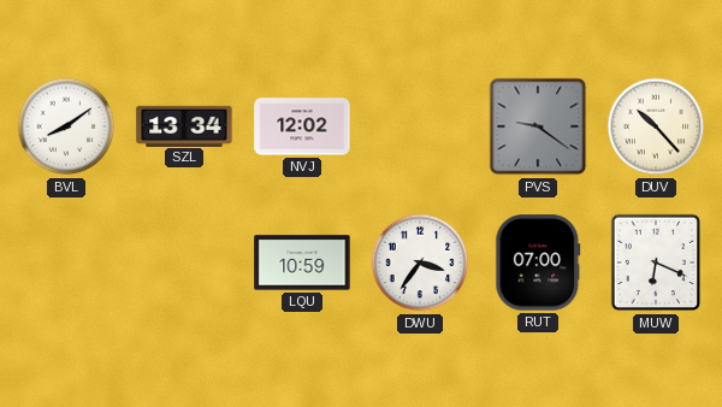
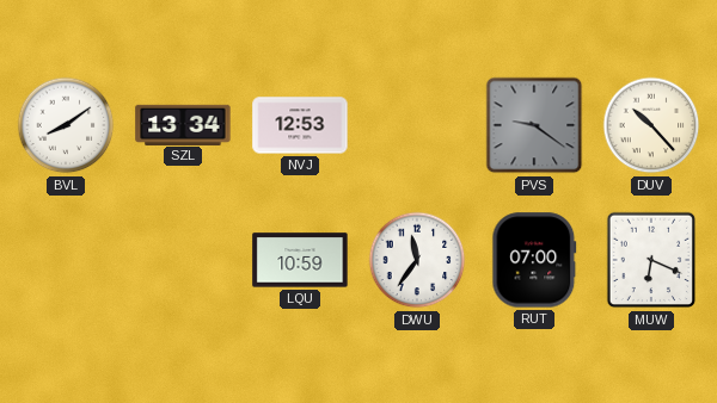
NVJ: 12:02 -> 12:53
DWU: 3:36 -> 11:36
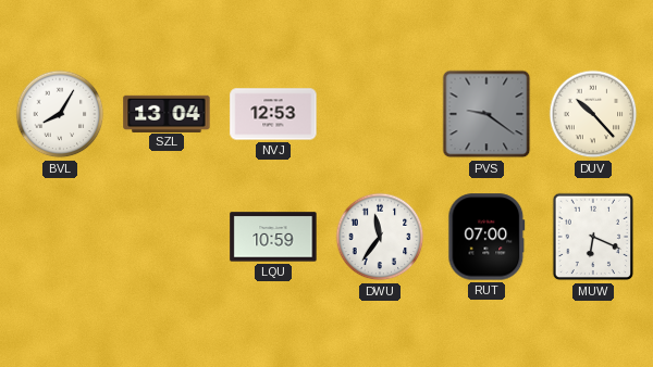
BVL: 8:09 -> 8:05
SZL: 13:34 -> 13:04
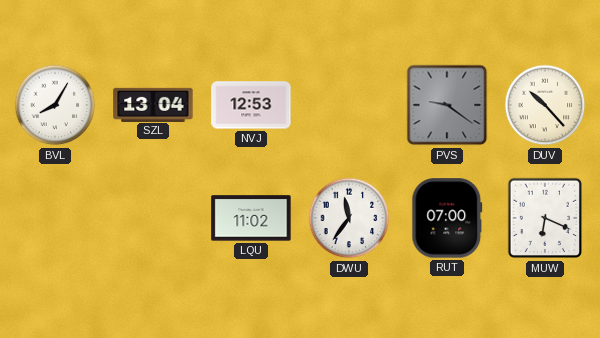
LQU: 10:59 -> 11:02
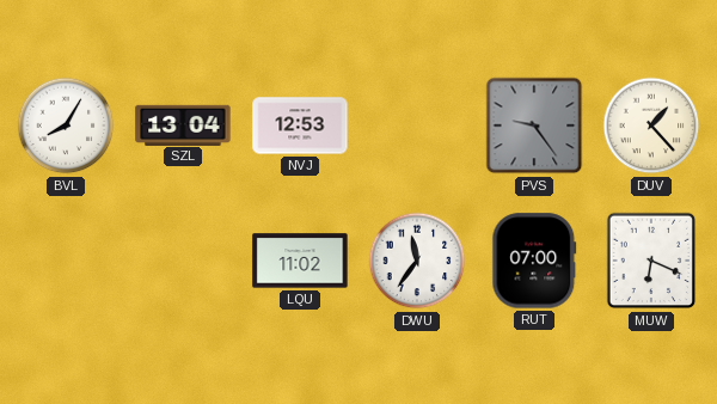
PVS: 9:21 -> 9:24
DUV: 10:23 -> 1:23
